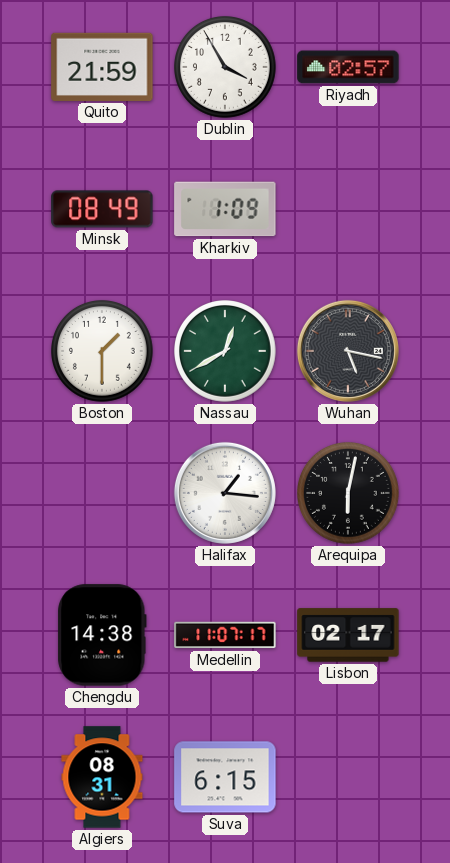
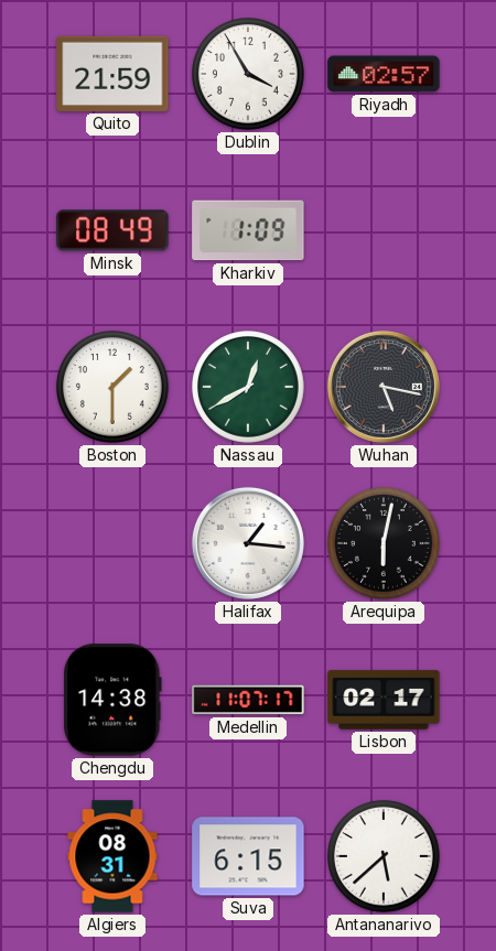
Antananarivo: none -> 5:38
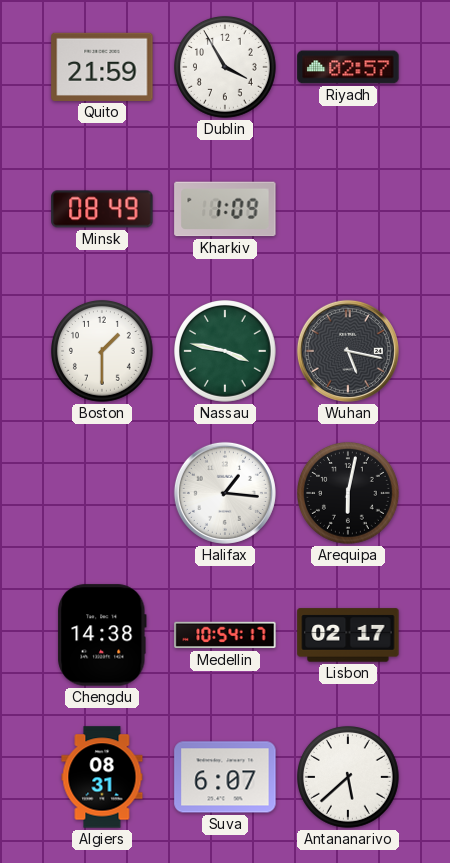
Nassau: 12:40 -> 3:47
Medellin: 11:07 -> 10:54
Suva: 6:15 -> 6:07
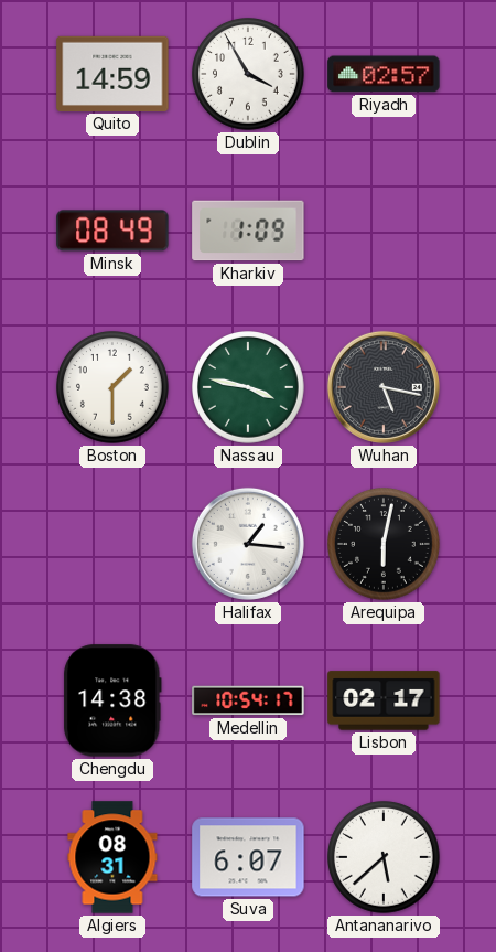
Quito: 21:59 -> 14:59
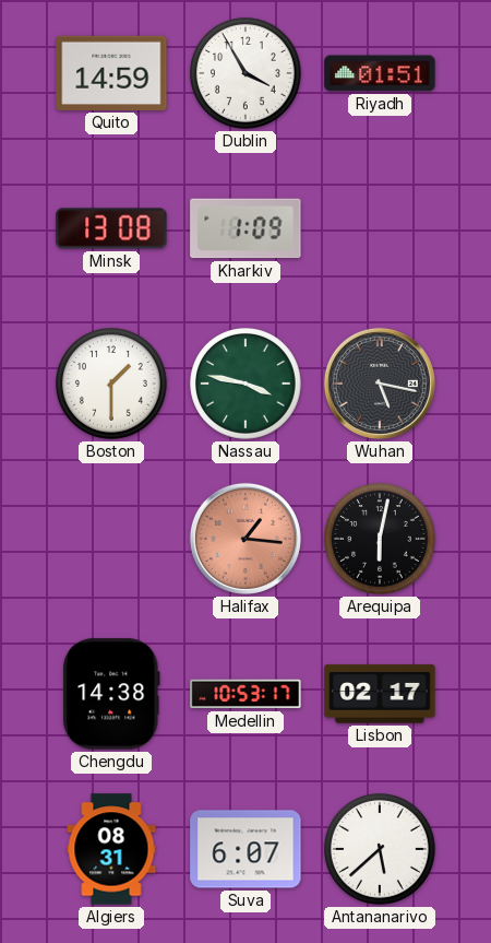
Riyadh: 02:57 -> 01:51
Minsk: 08:49 -> 13:08
Halifax dial: white -> salmon
Medellin: 10:54 -> 10:53
